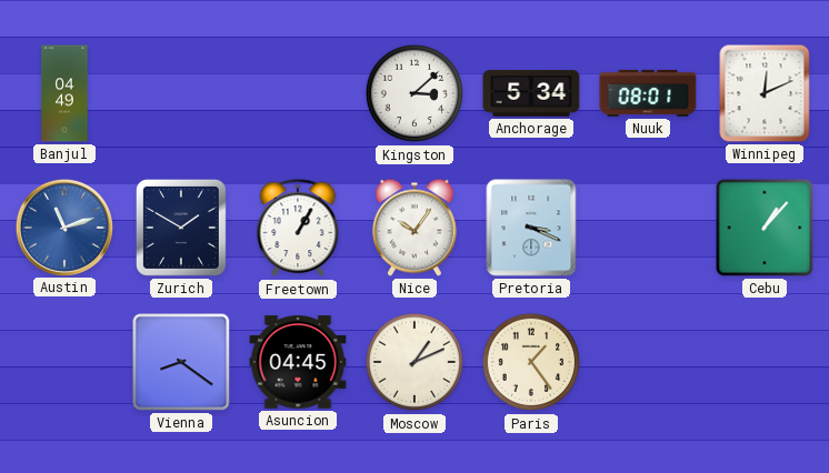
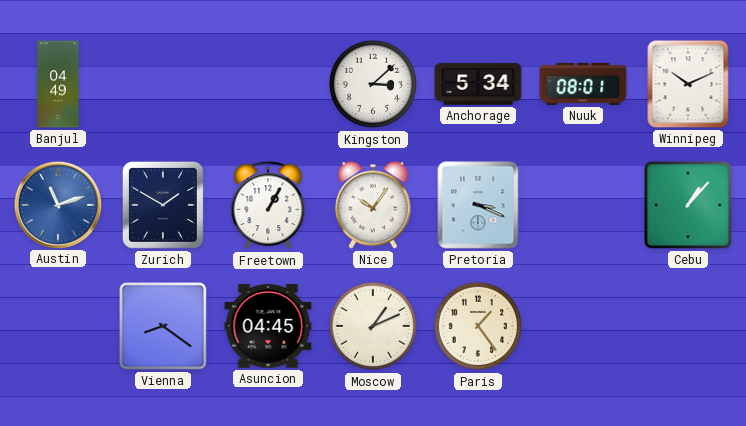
Winnipeg: 12:11 -> 10:11
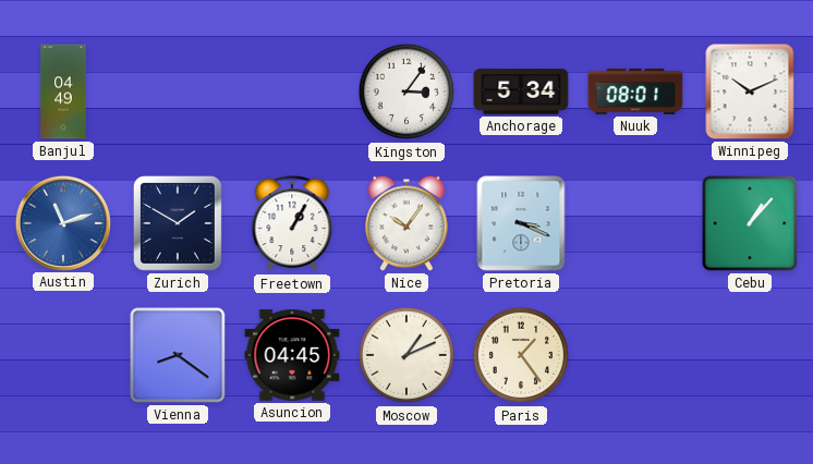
Kingston: 3:08 -> 3:06
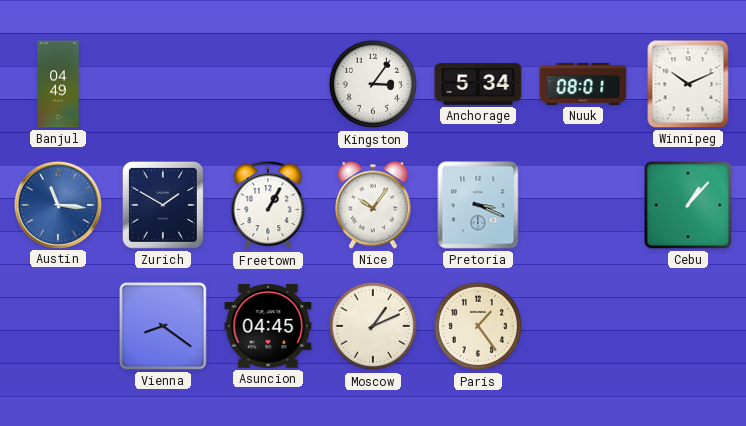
Austin: 11:12 -> 11:16
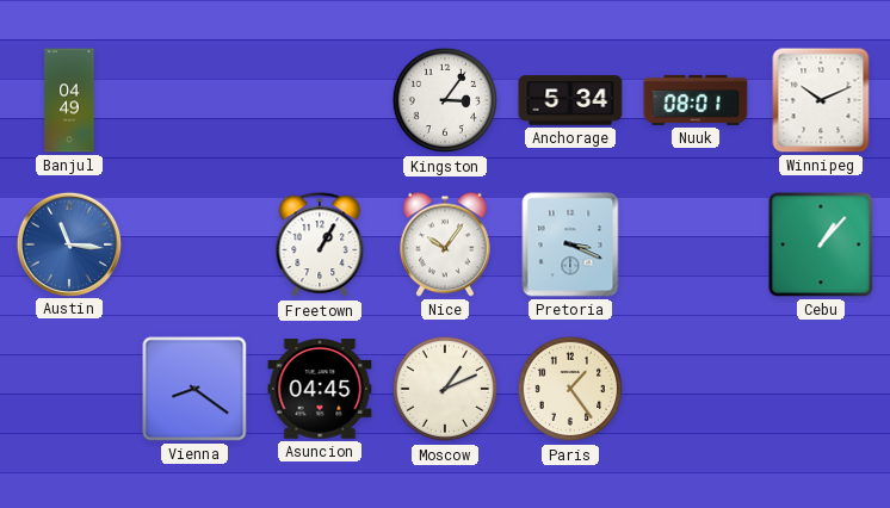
Zurich: 1:50 -> none
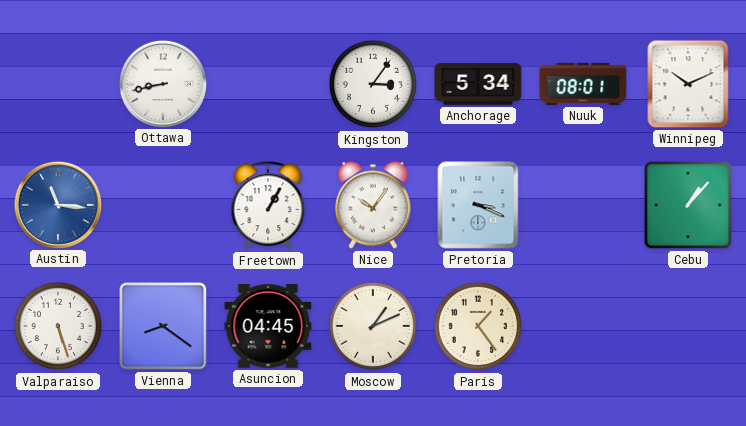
Banjul: 04:49 -> none
Ottawa: none -> 8:43
Valparaiso: none -> 5:27
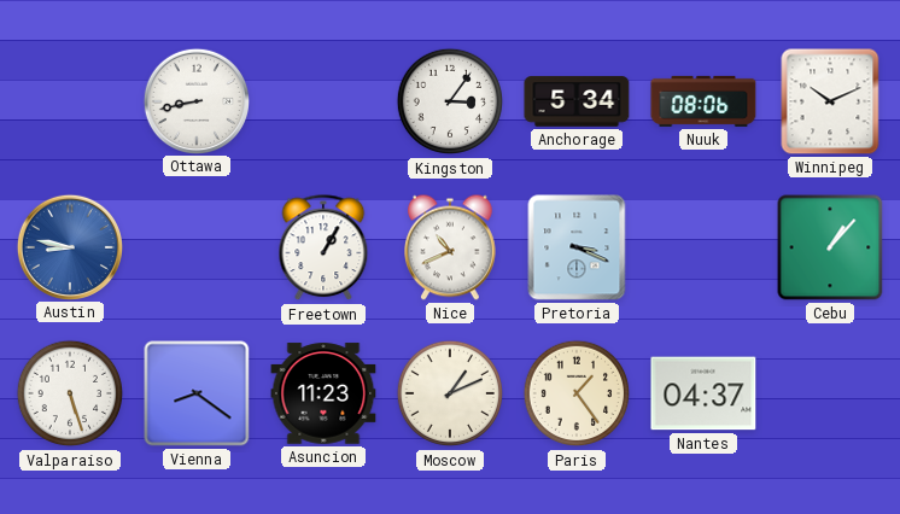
Nuuk: 08:01 -> 08:06
Austin: 11:16 -> 8:47
Nice: 10:06 -> 10:41
Asuncion: 04:45 -> 11:23
Nantes: none -> 04:37
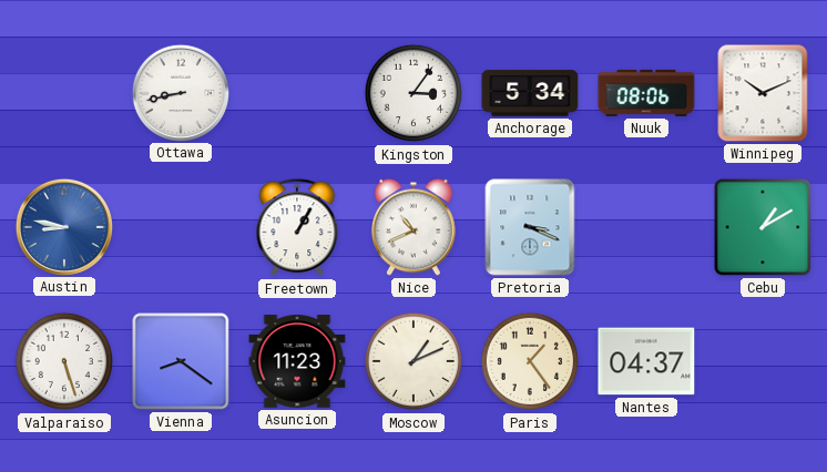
Cebu: 1:07 -> 1:10
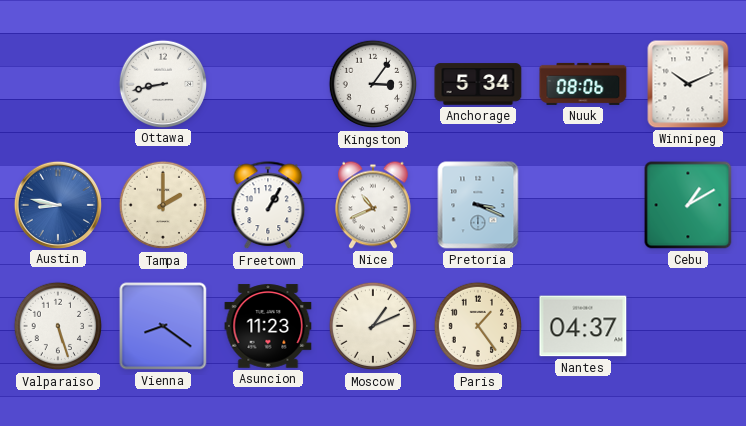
Tampa: none -> 2:00
